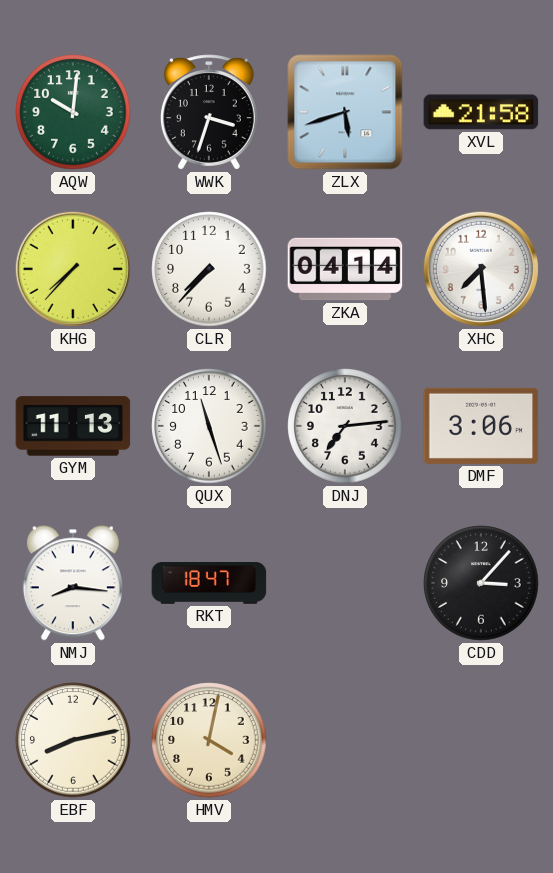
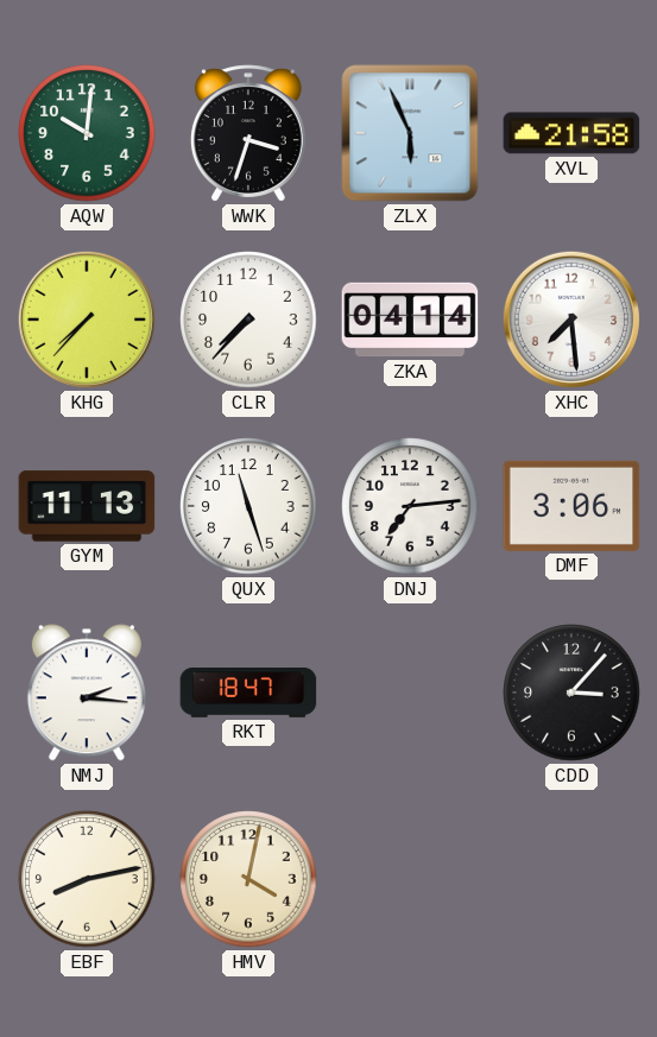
ZLX: 5:42 -> 5:56
NMJ: 8:16 -> 2:16
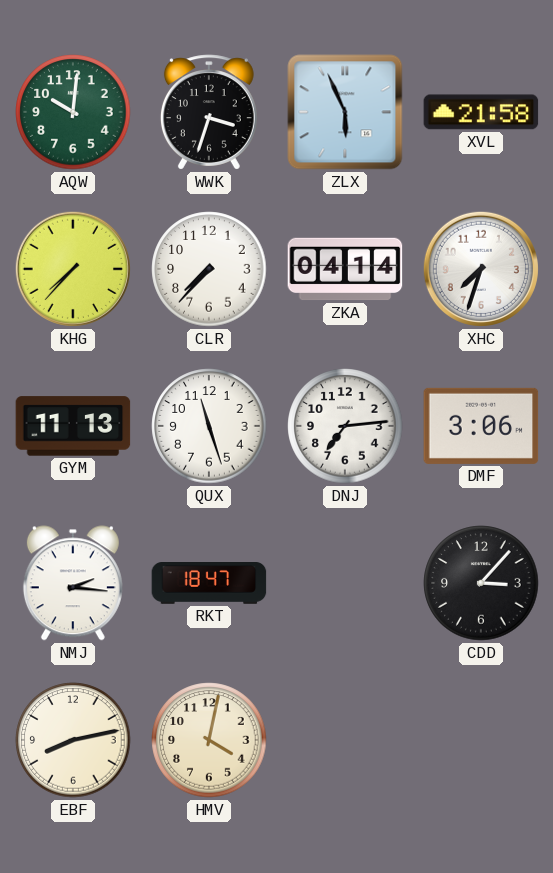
XHC: 7:29 -> 7:33
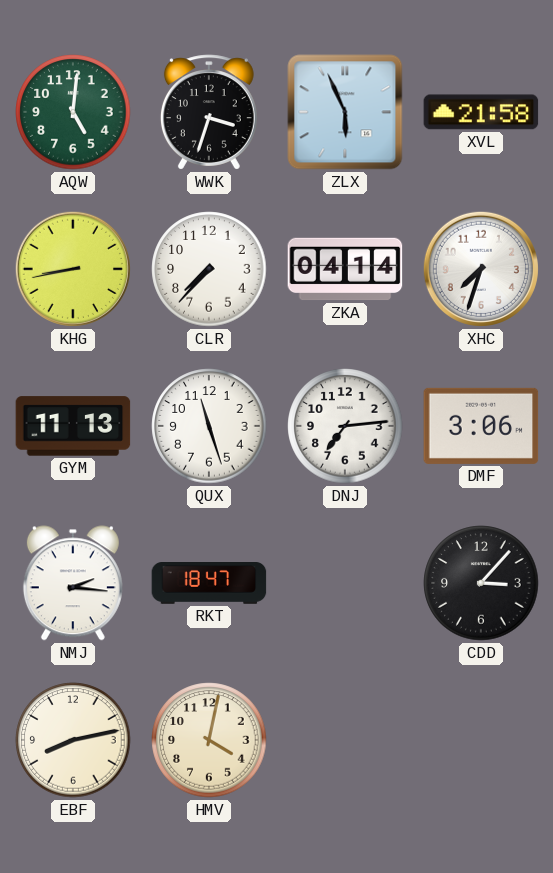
AQW: 10:01 -> 5:01
KHG: 7:37 -> 8:43
